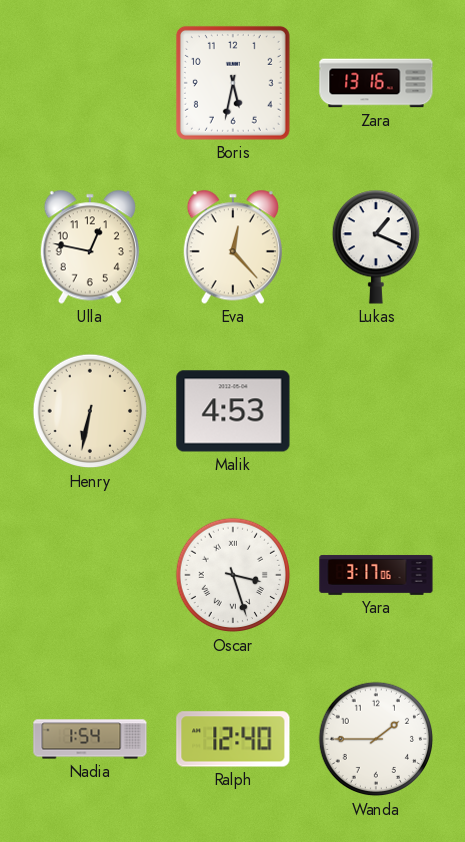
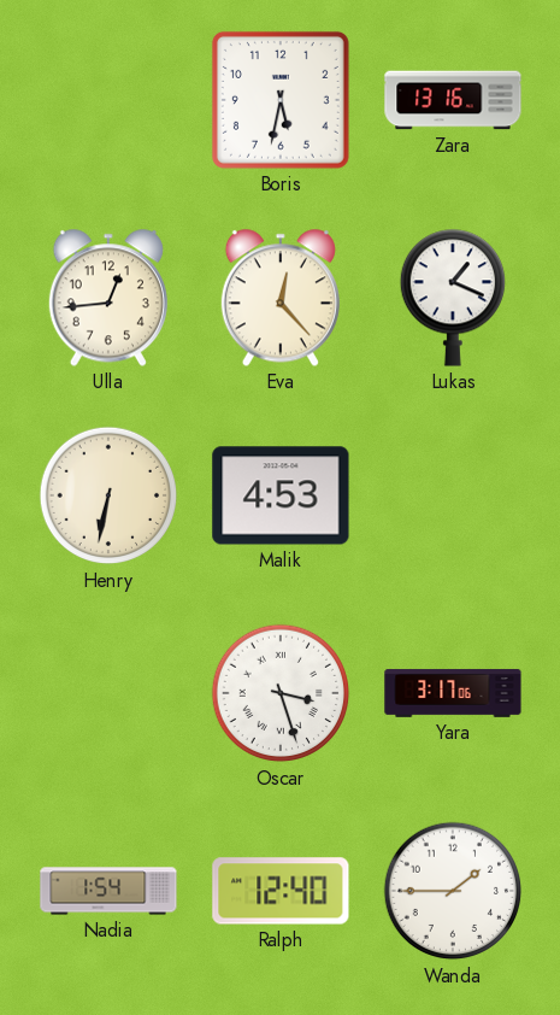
Ulla: 12:47 -> 12:44
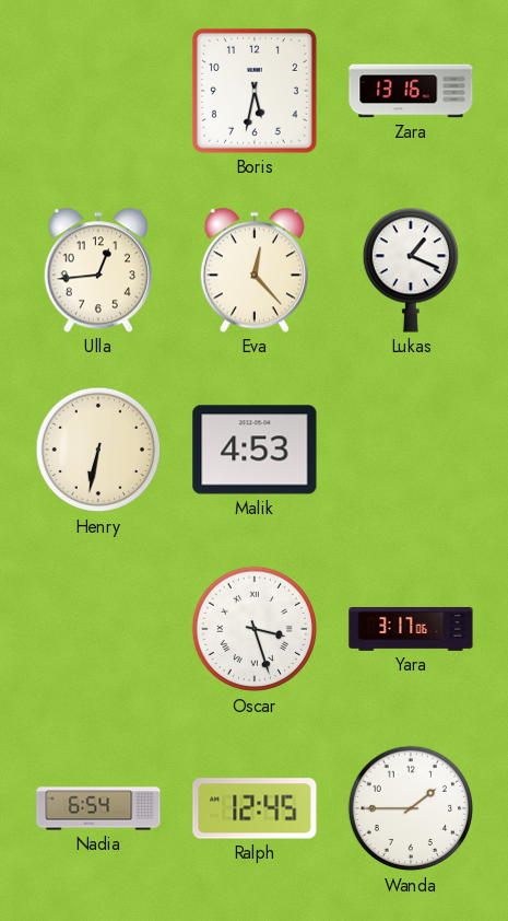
Nadia: 1:54 -> 6:54
Ralph: 12:40 -> 12:45
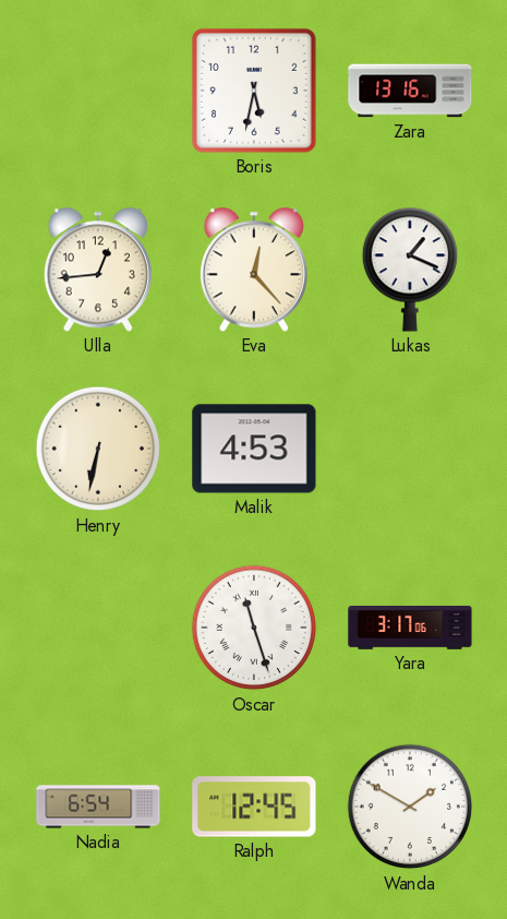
Oscar: 3:27 -> 11:27
Wanda: 1:45 -> 1:50
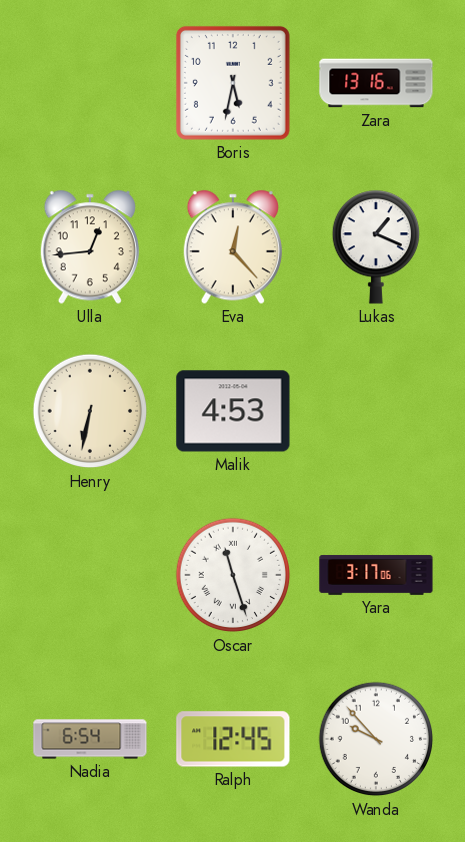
Wanda: 1:50 -> 9:53
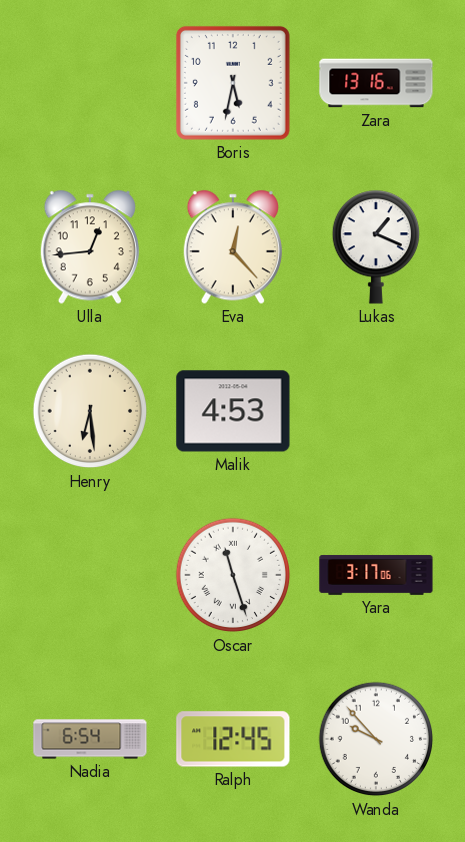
Henry: 6:32 -> 6:29
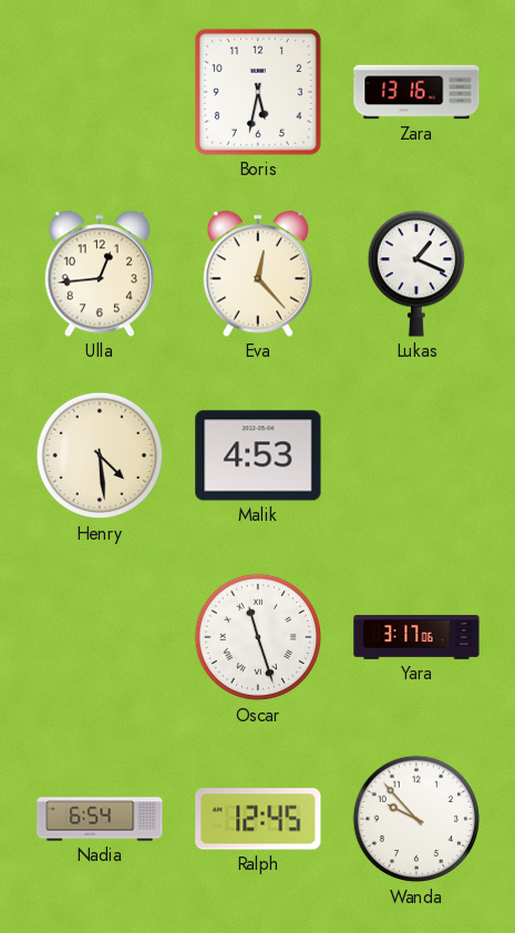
Henry: 6:29 -> 4:29
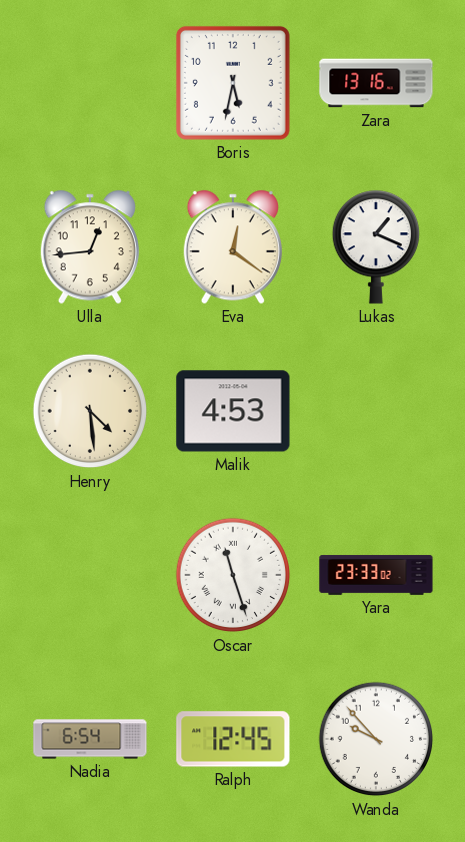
Eva: 12:23 -> 12:21
Yara: 3:17 -> 23:33
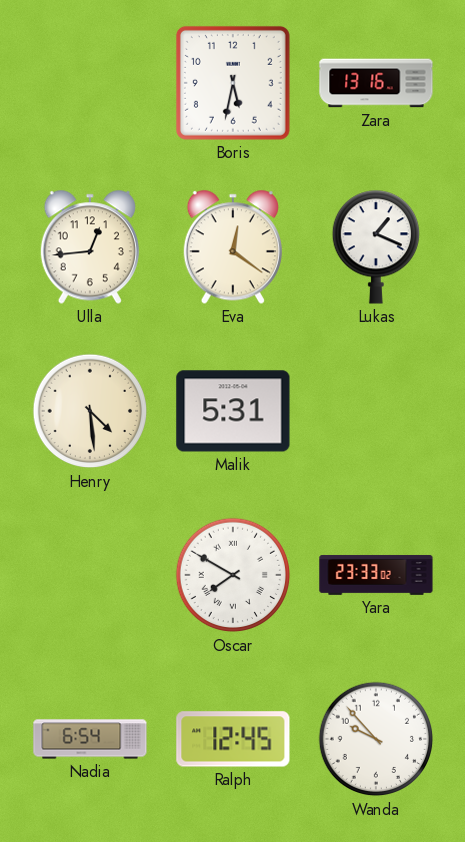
Malik: 4:53 -> 5:31
Oscar: 11:27 -> 7:50
